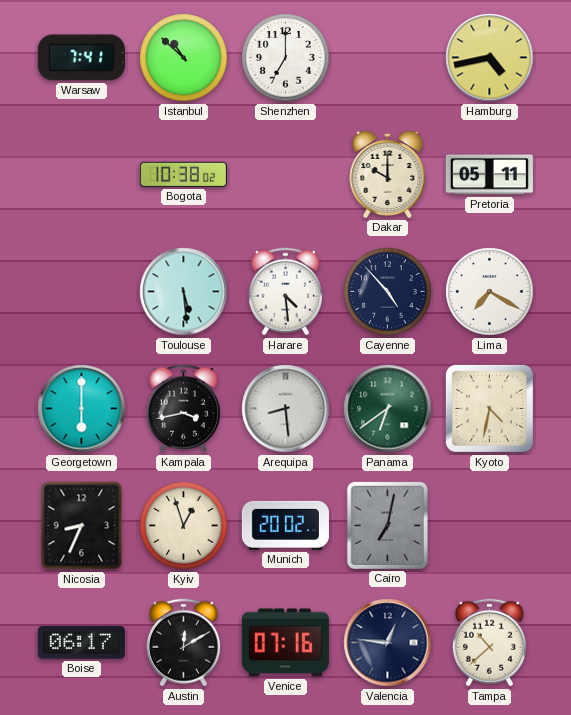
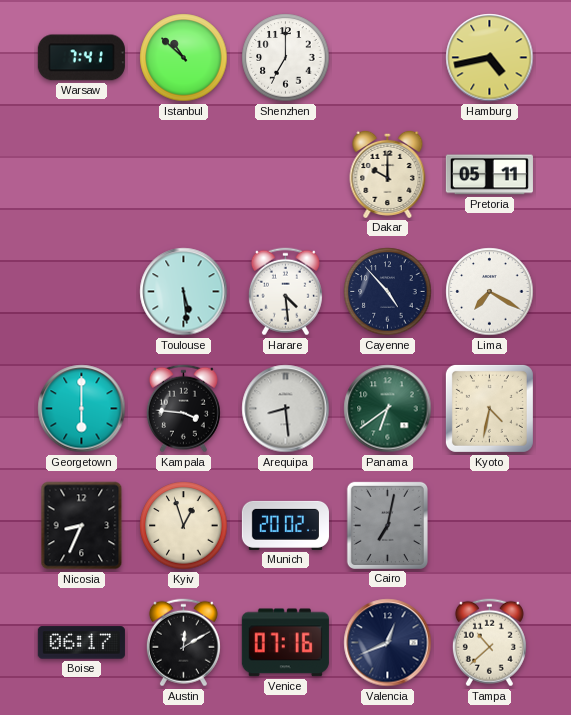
Bogota: 10:38 -> none
Kampala: 3:43 -> 3:46
Valencia: 12:46 -> 12:41
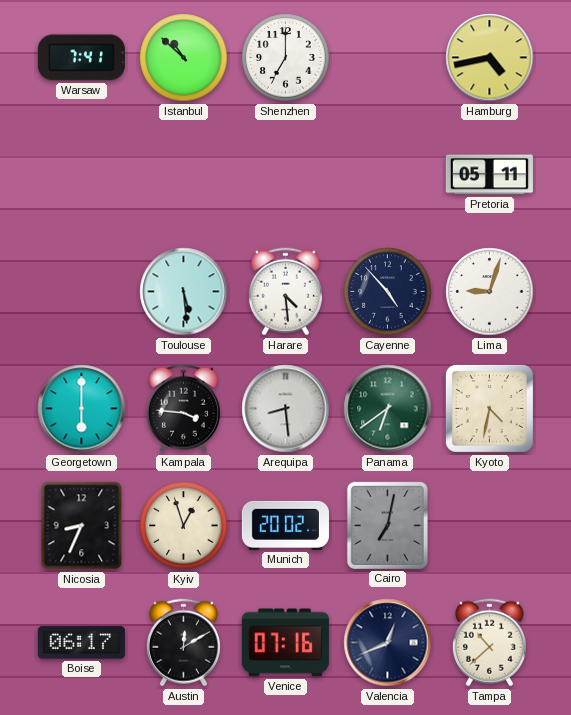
Dakar: 10:00 -> none
Lima: 7:20 -> 9:03
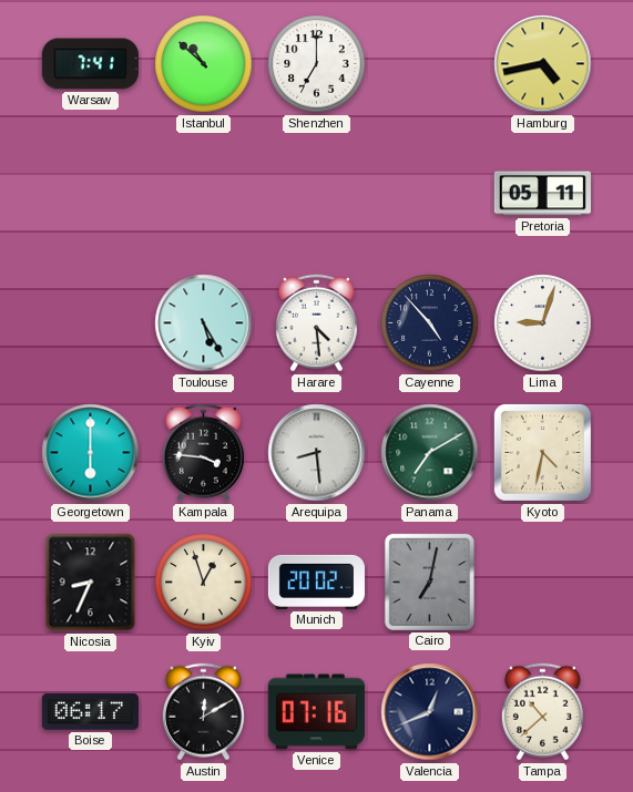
Toulouse: 5:29 -> 5:25
Panama: 6:39 -> 7:10
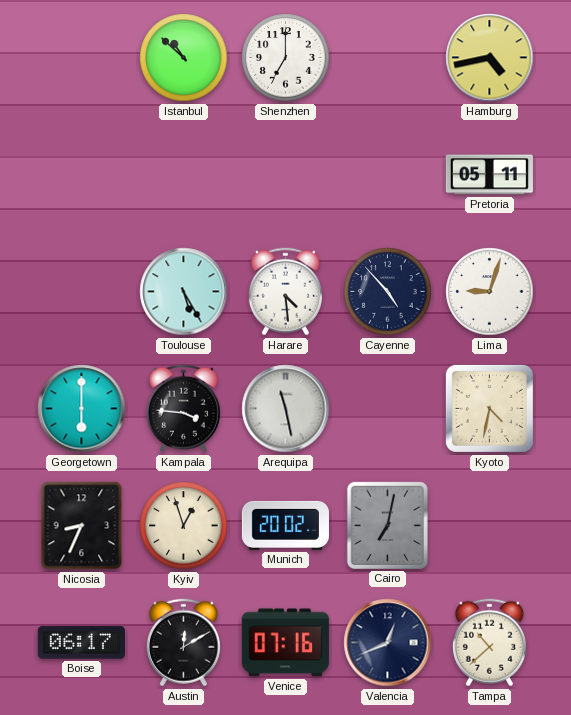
Warsaw: 7:41 -> none
Arequipa: 8:29 -> 11:28
Panama: 7:10 -> none
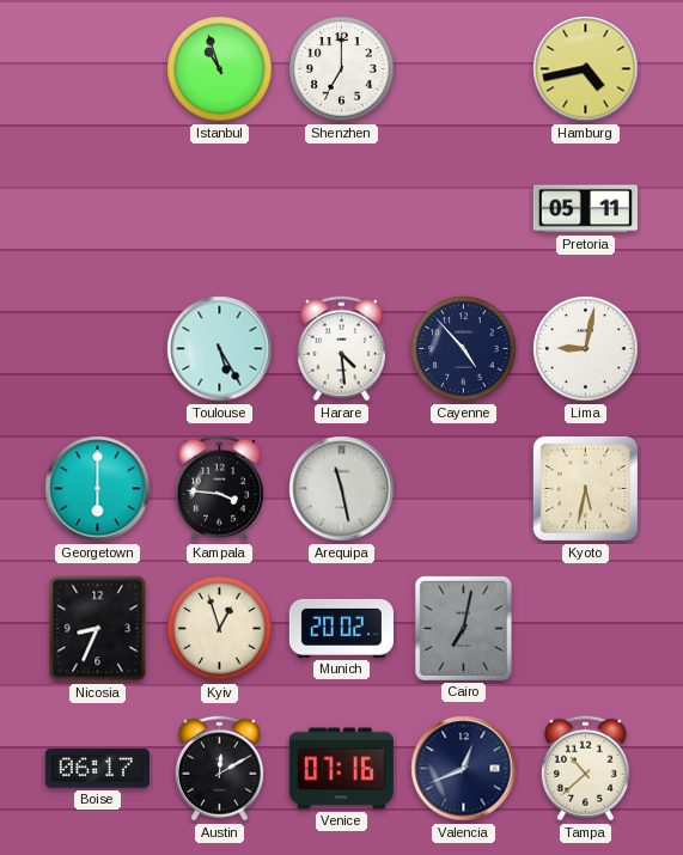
Istanbul: 10:52 -> 10:57
Lima: 9:03 -> 9:02
Kyoto: 4:32 -> 5:32
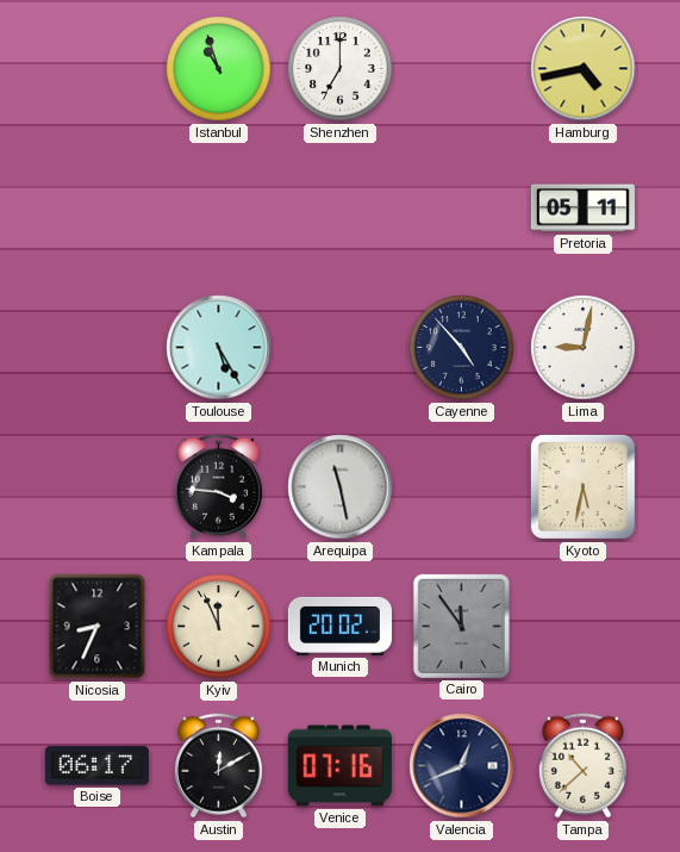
Harare: 4:29 -> none
Georgetown: 6:00 -> none
Kyiv: 12:57 -> 11:56
Cairo: 7:02 -> 11:54
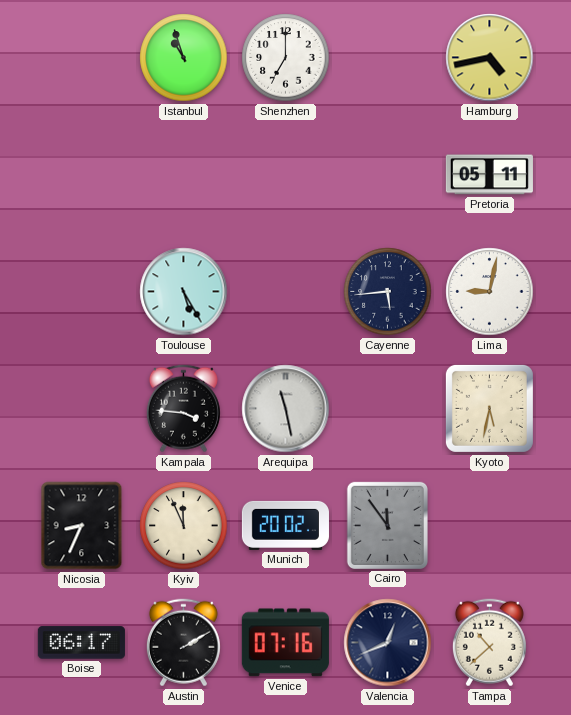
Cayenne: 4:53 -> 5:44
Austin: 12:10 -> 2:10
